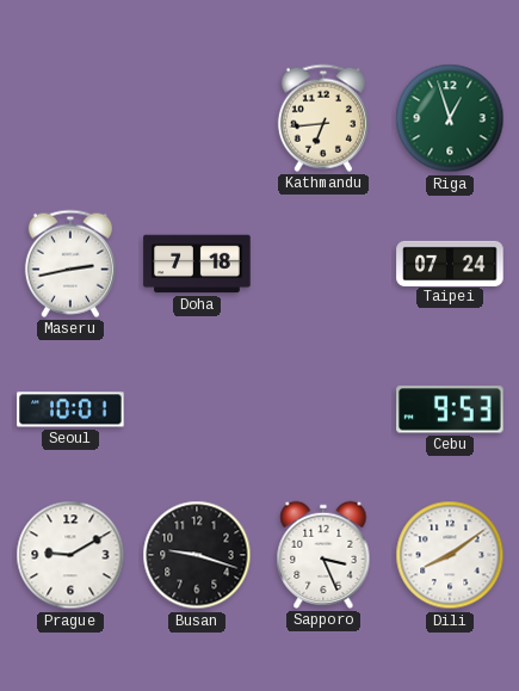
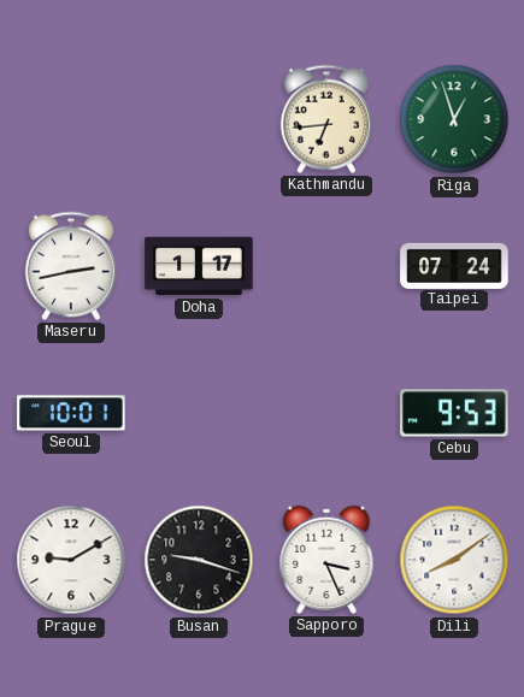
Doha: 7:18 -> 1:17
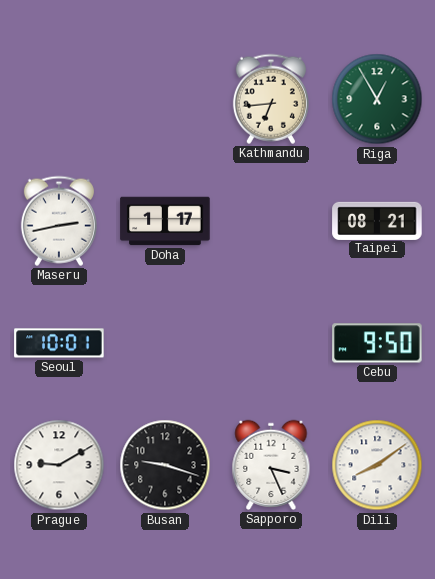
Riga: 12:57 -> 12:55
Taipei: 07:24 -> 08:21
Cebu: 9:53 -> 9:50
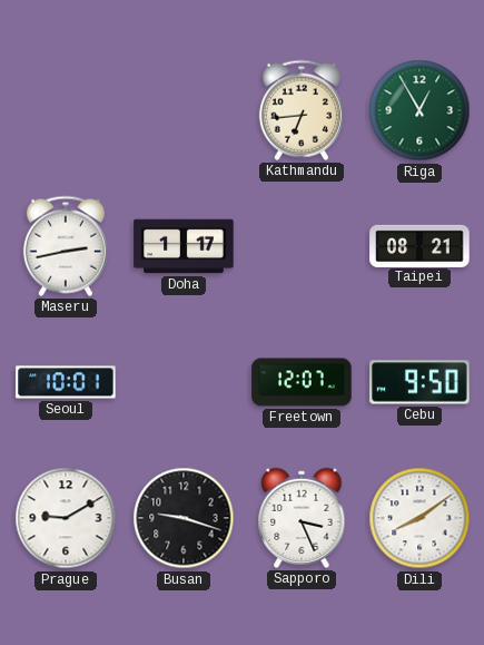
Freetown: none -> 12:07
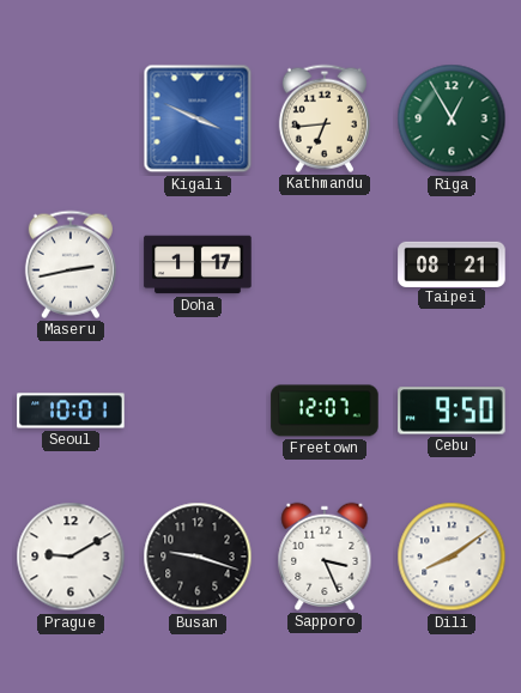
Kigali: none -> 3:49
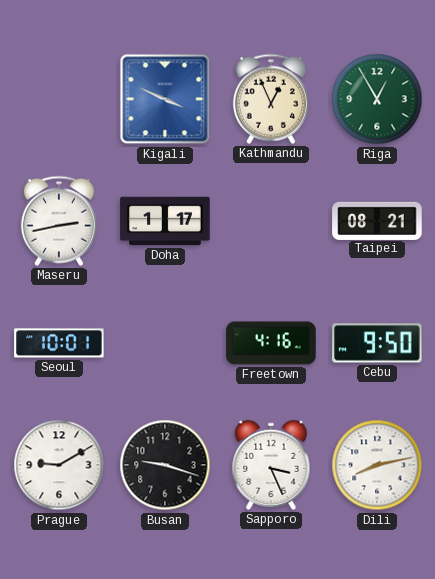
Kathmandu: 6:44 -> 12:56
Freetown: 12:07 -> 4:16
Dili: 8:09 -> 8:13
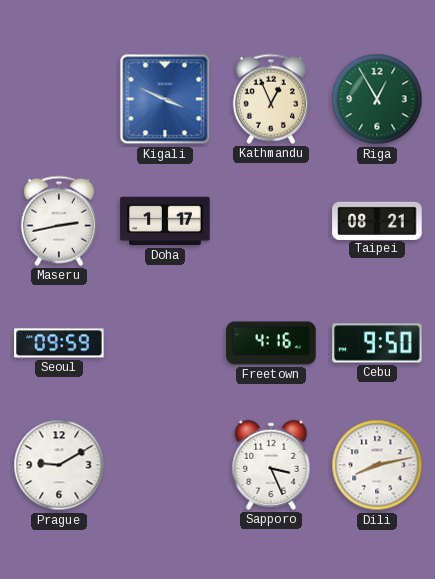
Seoul: 10:01 -> 09:59
Busan: 9:18 -> none
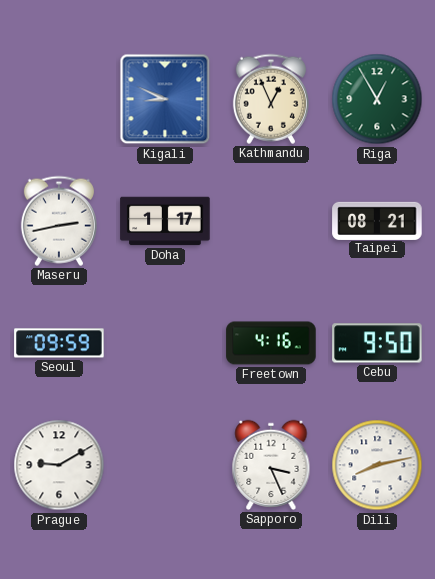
Kigali: 3:49 -> 8:49
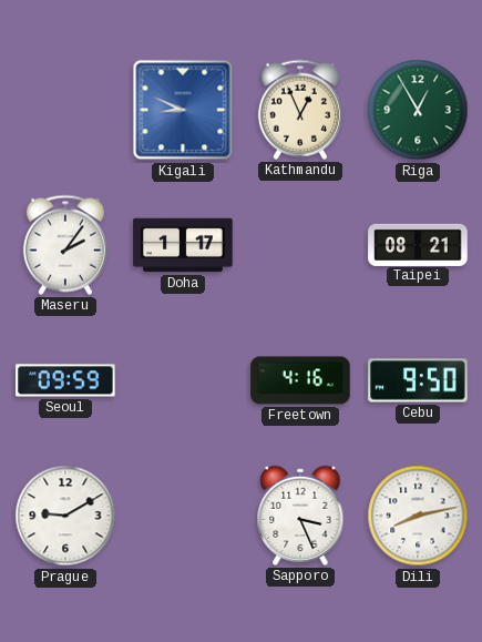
Maseru: 2:43 -> 2:06
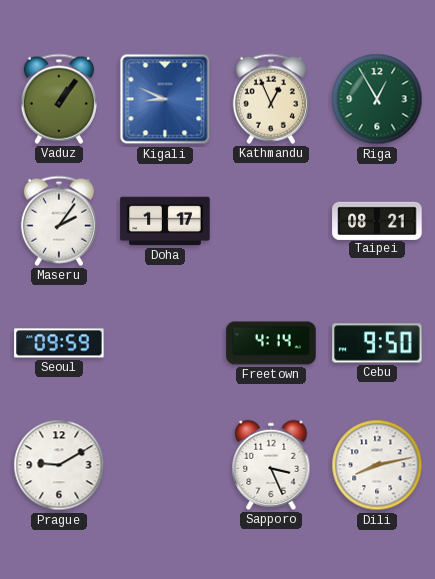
Vaduz: none -> 1:06
Freetown: 4:16 -> 4:14
